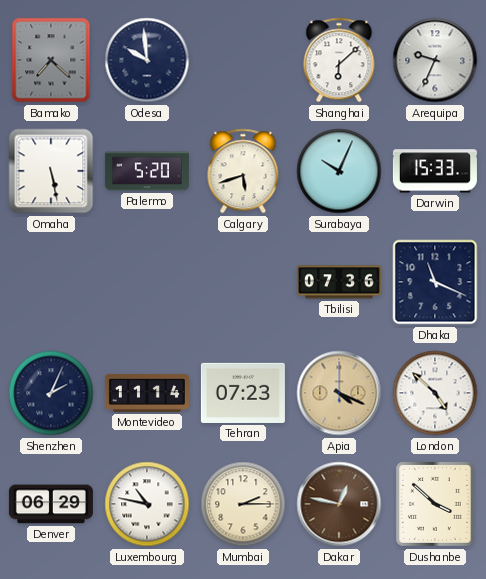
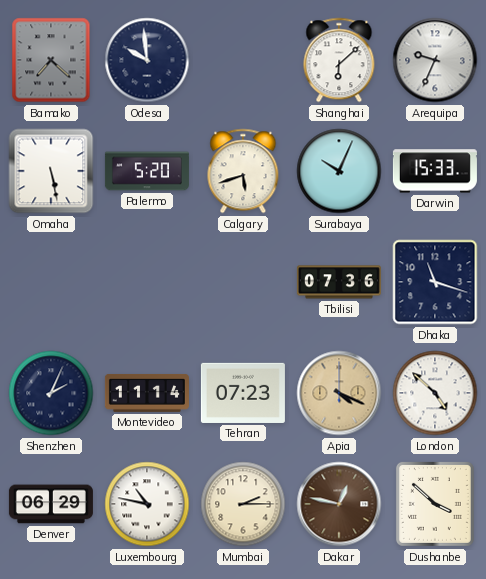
Dhaka: 11:19 -> 11:18
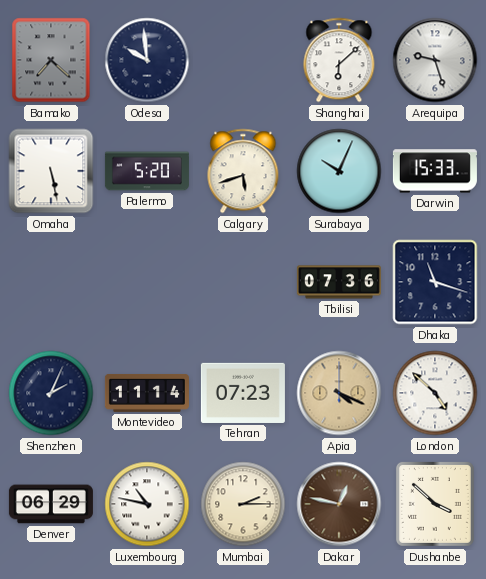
Arequipa: 9:34 -> 9:27
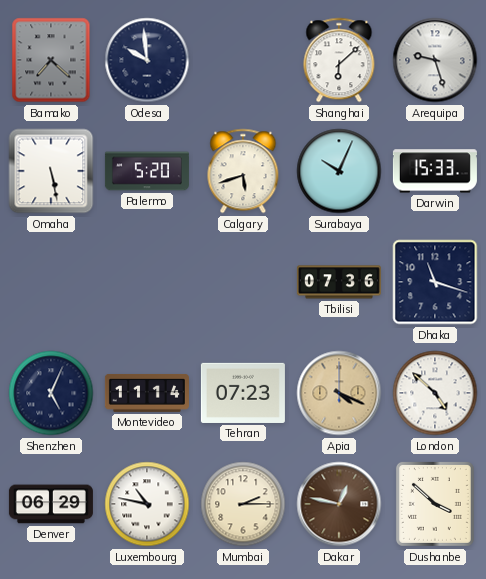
Shenzhen: 2:04 -> 5:04
